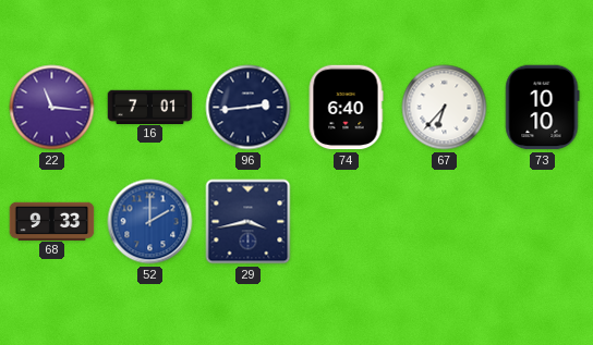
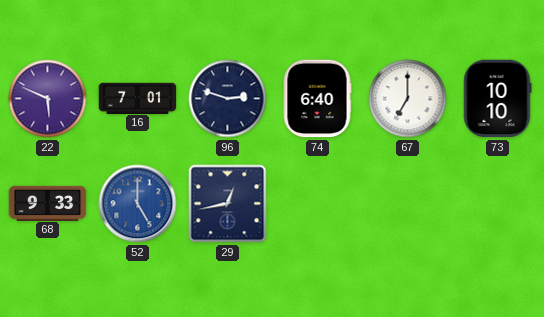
22: 11:16 -> 5:49
96: 2:44 -> 2:48
67: 6:37 -> 7:00
52: 2:00 -> 5:00
29: 3:43 -> 12:43
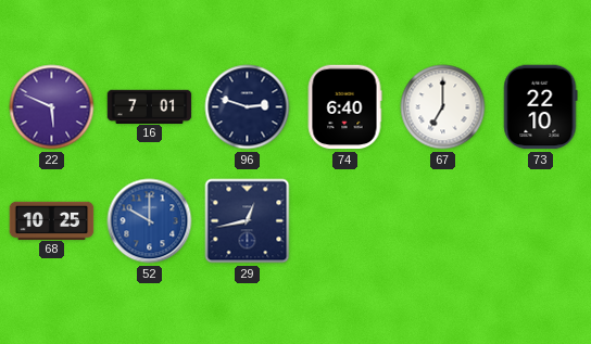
73: 10:10 -> 22:10
68: 9:33 -> 10:25
52: 5:00 -> 10:00
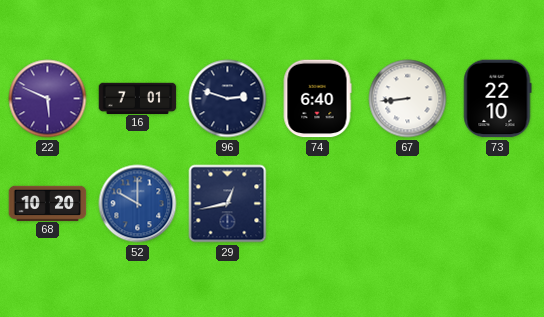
67: 7:00 -> 8:44
68: 10:25 -> 10:20
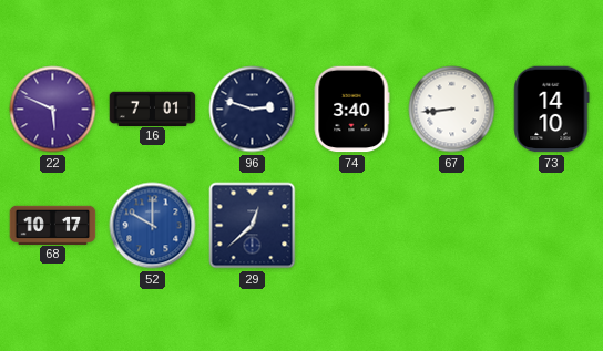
74: 6:40 -> 3:40
73: 22:10 -> 14:10
68: 10:20 -> 10:17
29: 12:43 -> 12:38
